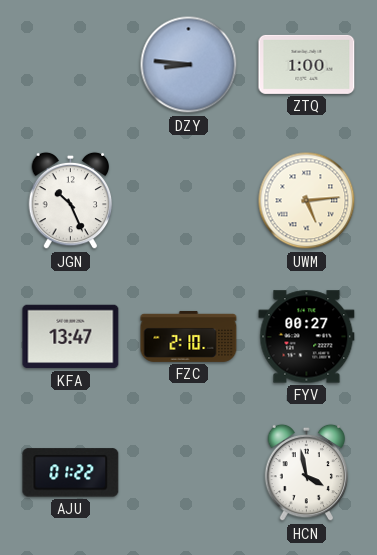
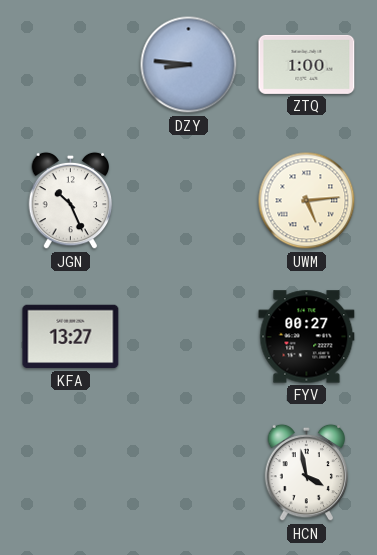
KFA: 13:47 -> 13:27
FZC: 2:10 -> none
AJU: 01:22 -> none
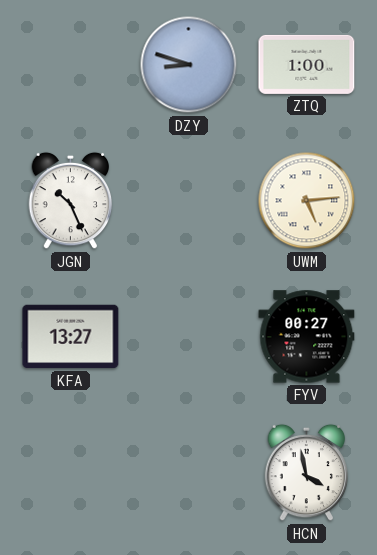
DZY: 8:46 -> 8:48
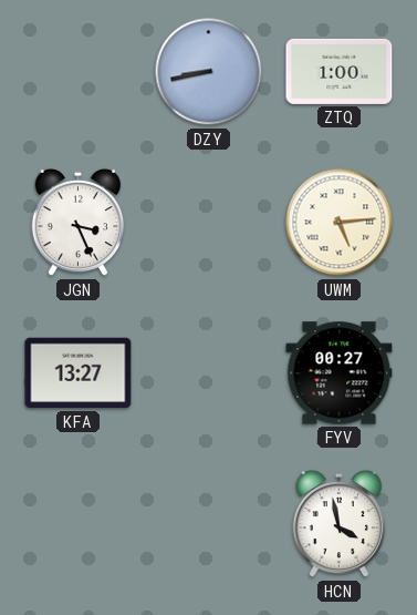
DZY: 8:48 -> 8:43
JGN: 10:26 -> 3:26
